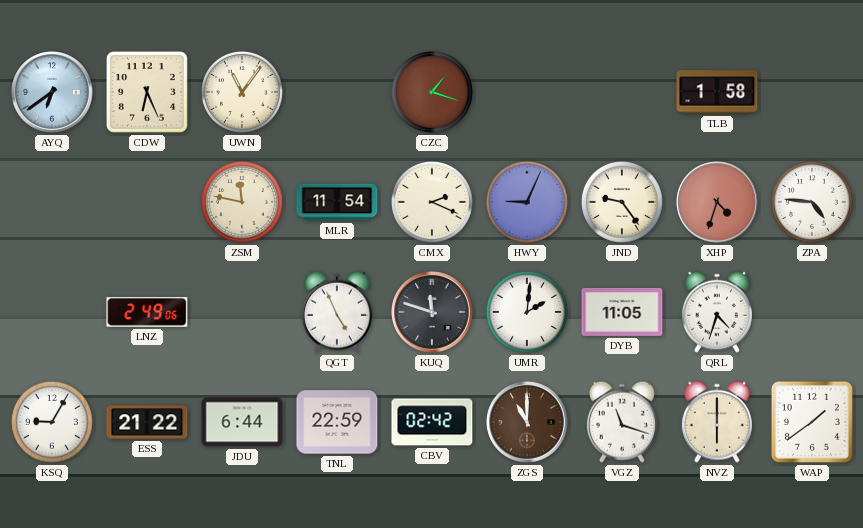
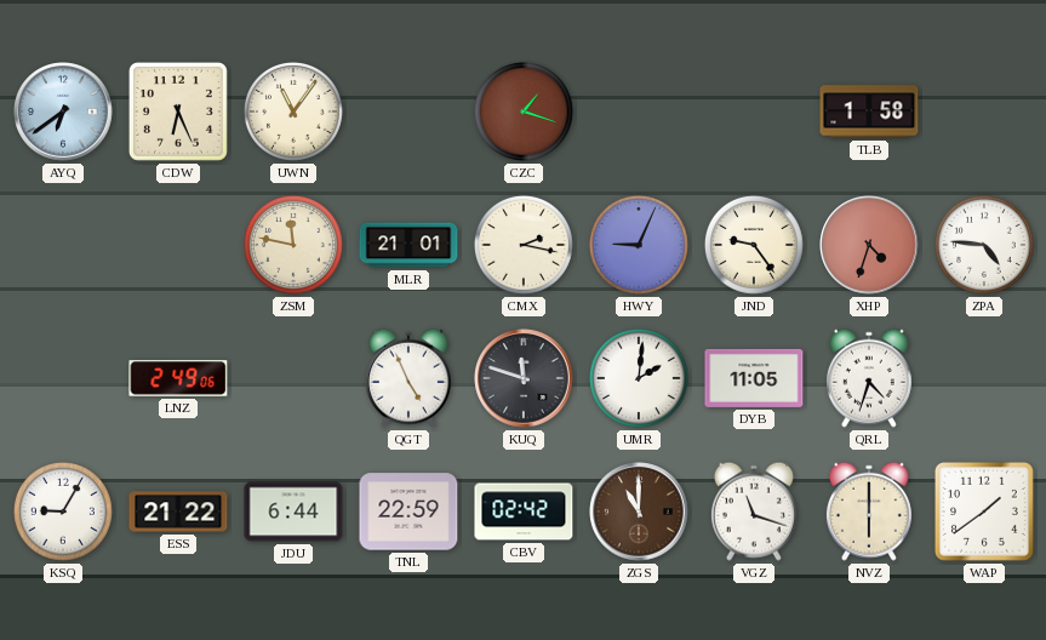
MLR: 11:54 -> 21:01
CMX: 2:19 -> 2:17
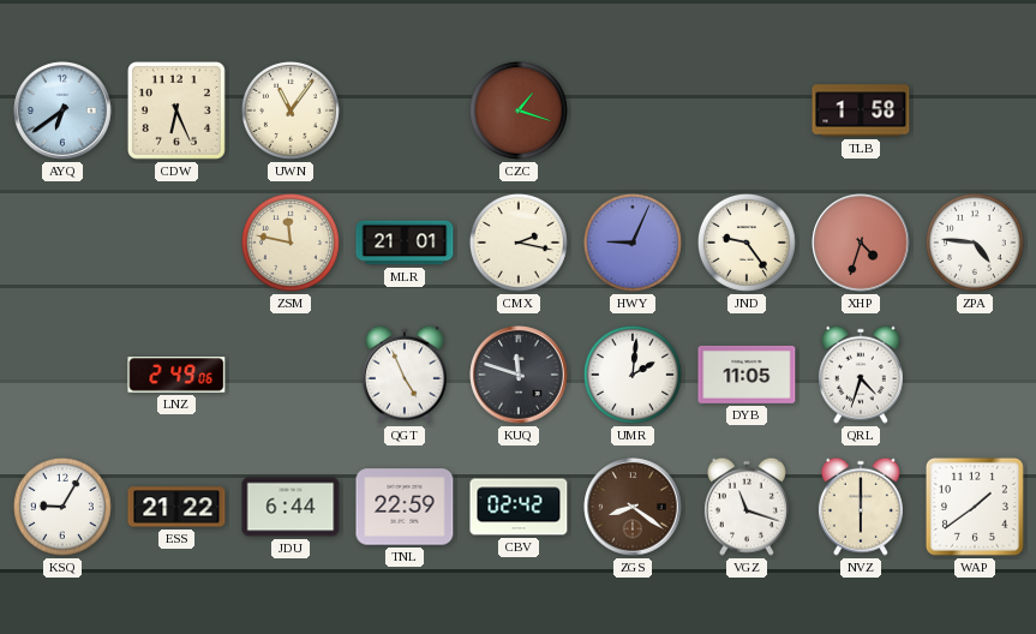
ZGS: 11:00 -> 8:21
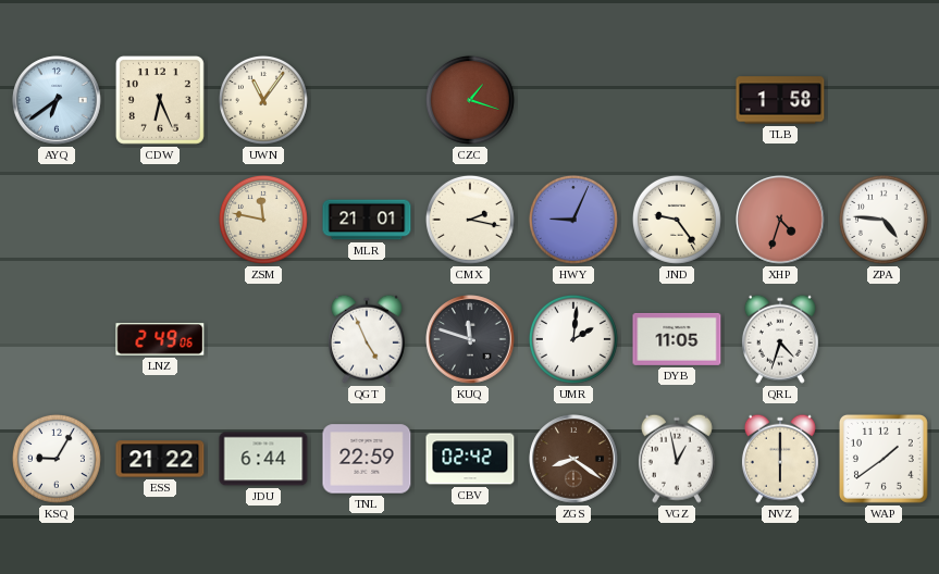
VGZ: 11:18 -> 12:58
